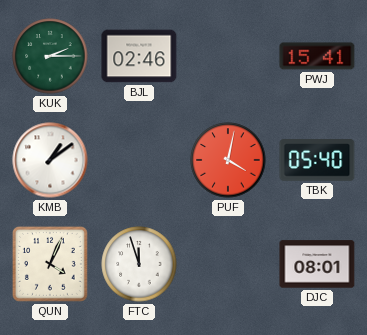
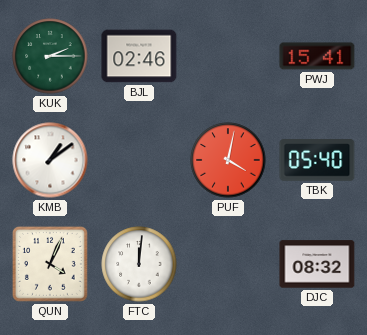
FTC: 11:57 -> 12:01
DJC: 08:01 -> 08:32
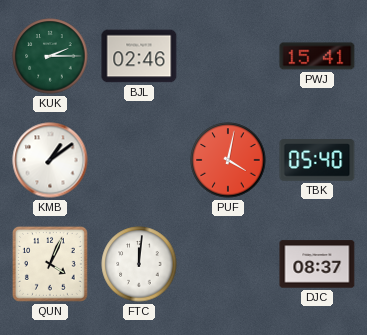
DJC: 08:32 -> 08:37
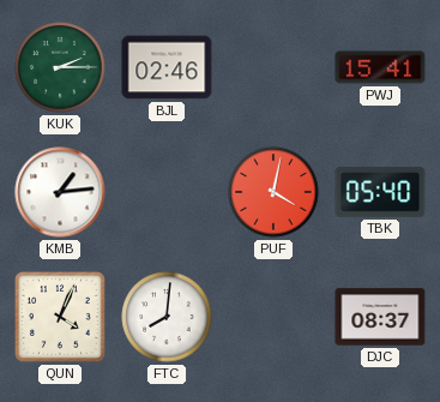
KMB: 1:09 -> 1:14
FTC: 12:01 -> 8:01
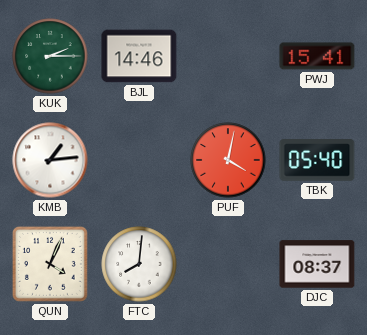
BJL: 02:46 -> 14:46
